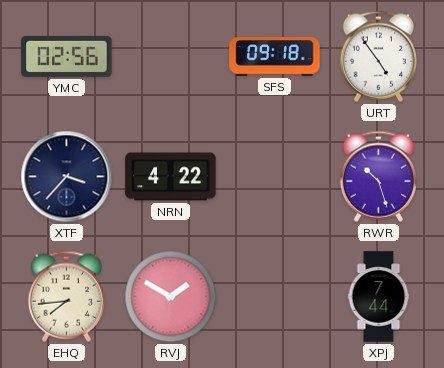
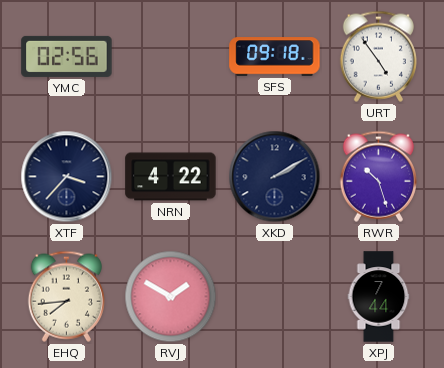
XKD: none -> 2:10
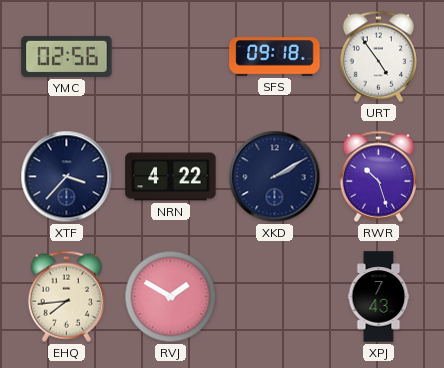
XPJ: 7:44 -> 7:43
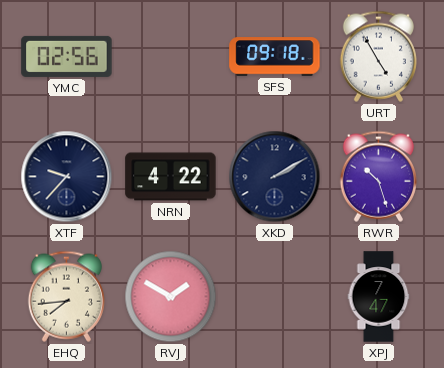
URT: 4:54 -> 4:55
XTF: 3:37 -> 9:37
XPJ: 7:43 -> 7:47
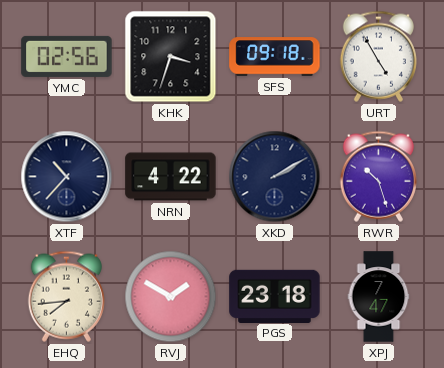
KHK: none -> 3:33
XTF: 9:37 -> 10:37
PGS: none -> 23:18
